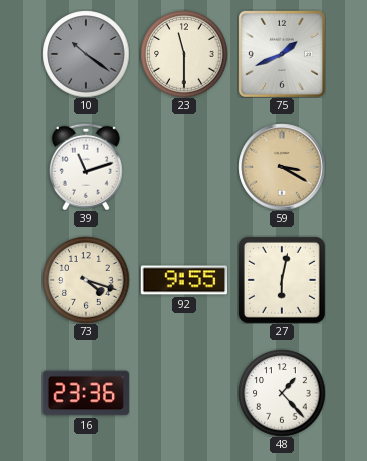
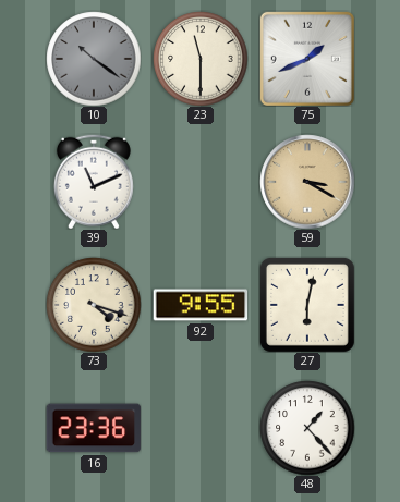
39: 11:12 -> 11:11
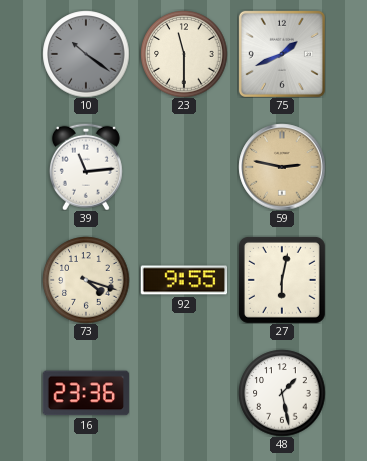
39: 11:11 -> 11:14
59: 3:20 -> 2:47
48: 1:23 -> 1:28
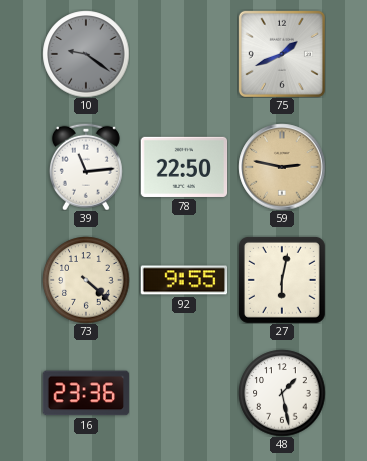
10: 10:21 -> 9:21
23: 11:30 -> none
78: none -> 22:50
73: 4:18 -> 4:22
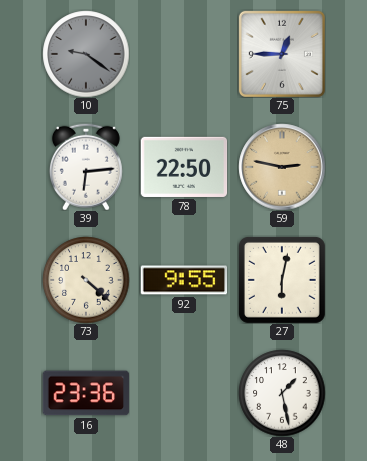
75: 1:41 -> 12:45
39: 11:14 -> 6:14
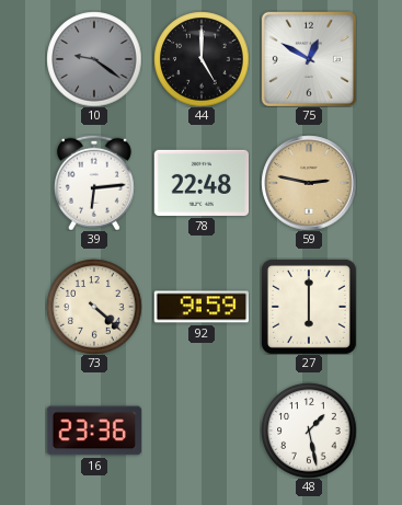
44: none -> 5:00
75: 12:45 -> 12:50
78: 22:50 -> 22:48
92: 9:55 -> 9:59
27: 6:02 -> 6:00
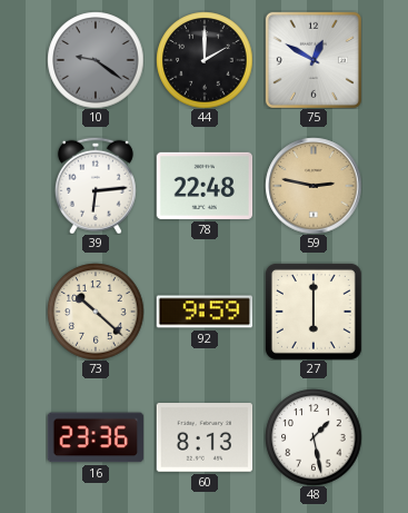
44: 5:00 -> 2:00
73: 4:22 -> 10:22
60: none -> 8:13
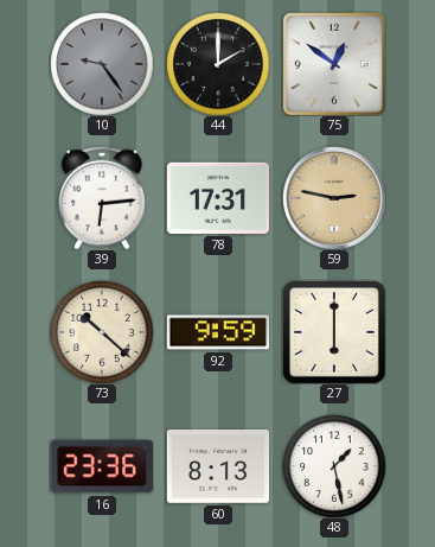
10: 9:21 -> 9:24
75: 12:50 -> 12:51
78: 22:48 -> 17:31
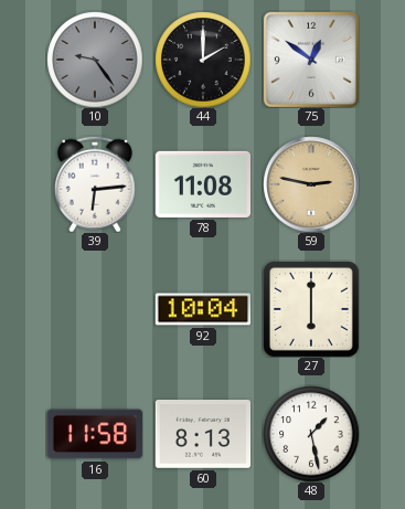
78: 17:31 -> 11:08
73: 10:22 -> none
92: 9:59 -> 10:04
16: 23:36 -> 11:58
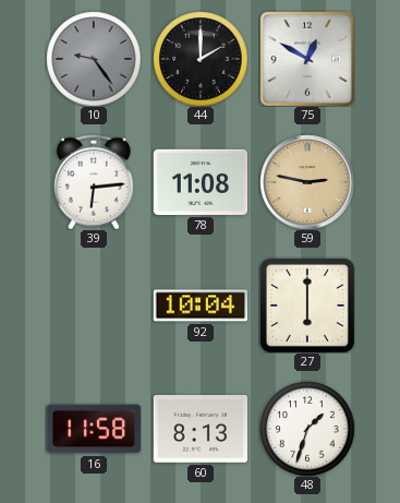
75: 12:51 -> 12:50
48: 1:28 -> 1:33
